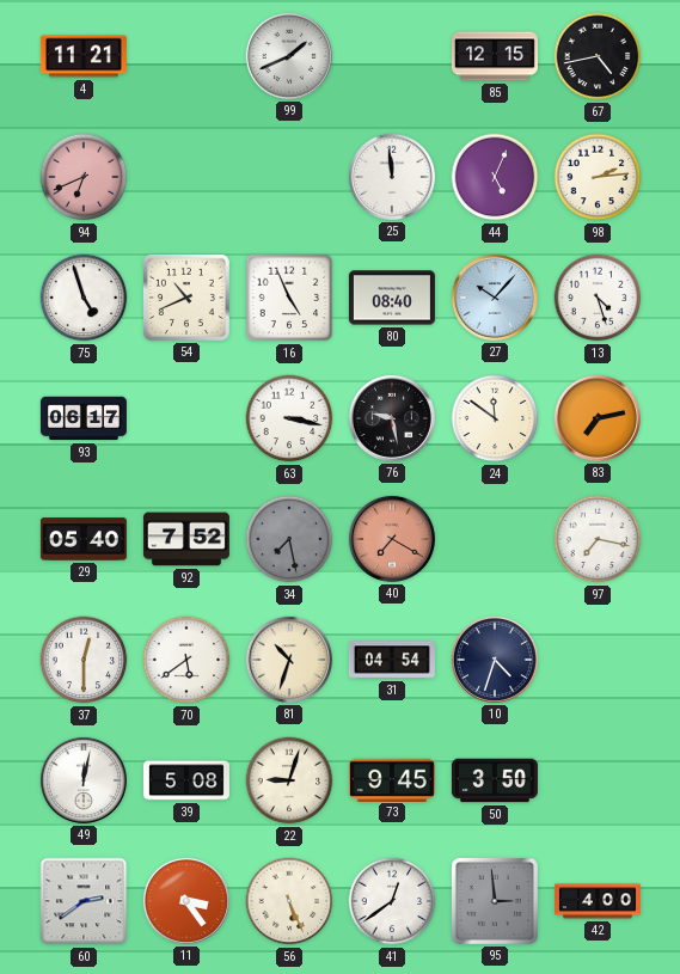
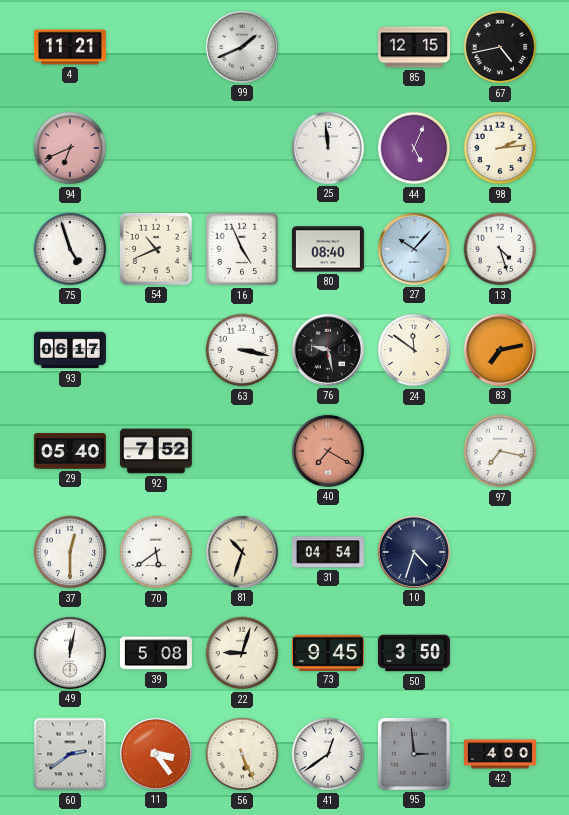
34: 7:28 -> none
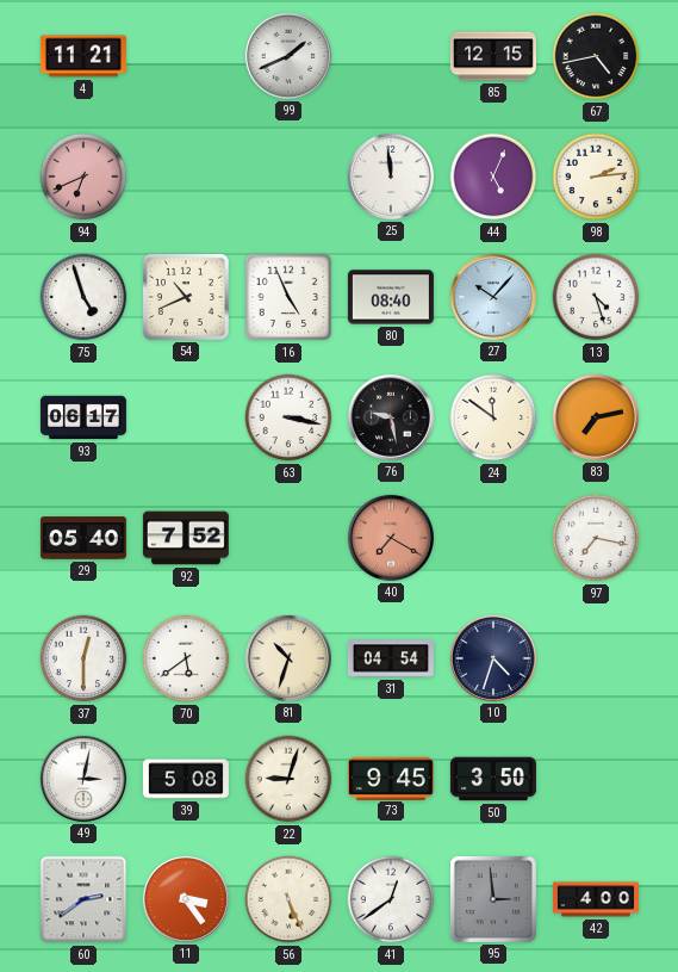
49: 12:02 -> 3:02
